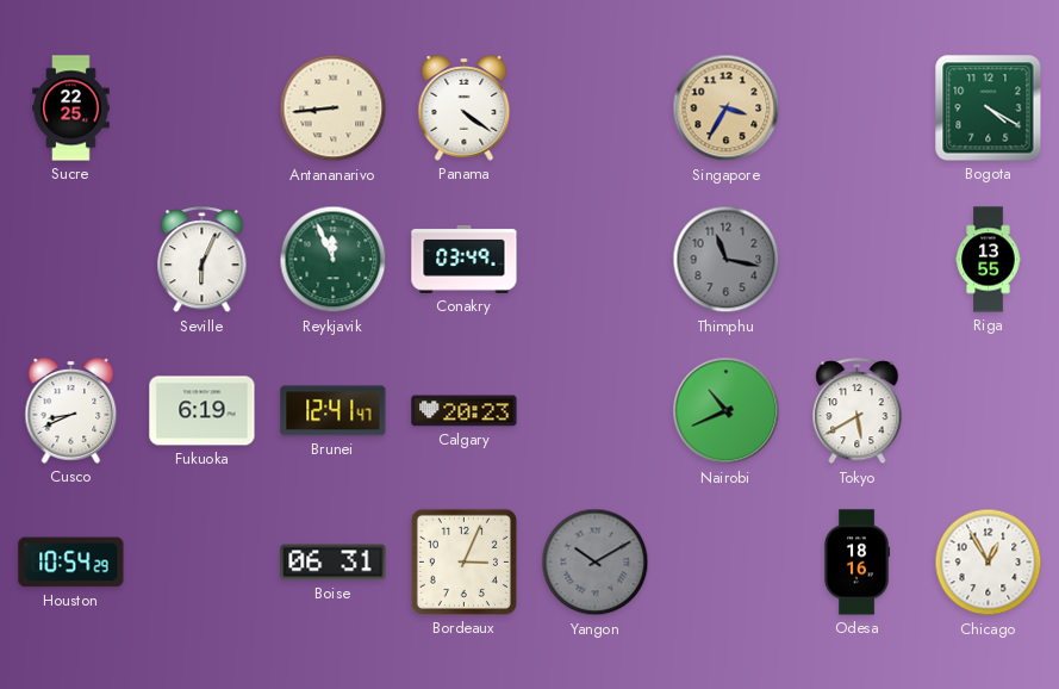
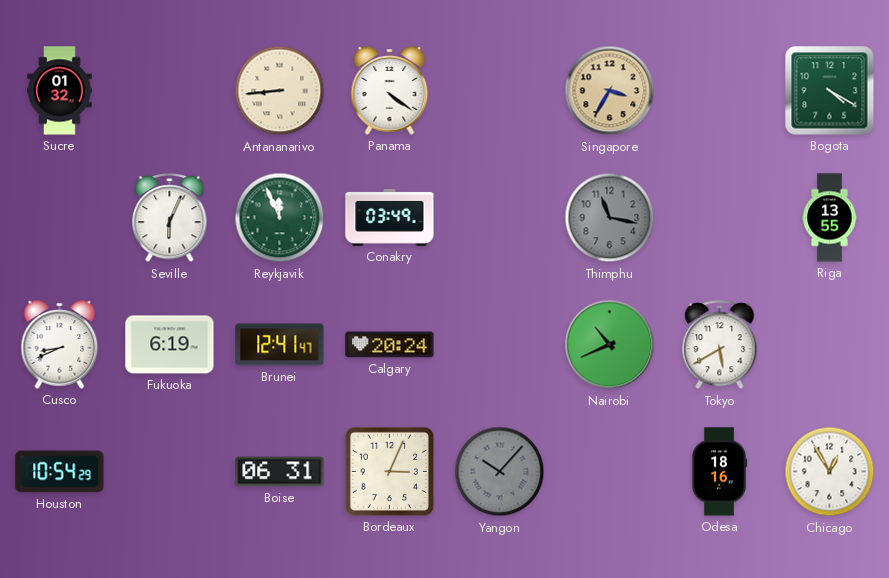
Sucre: 22:25 -> 01:32
Calgary: 20:23 -> 20:24
Yangon: 10:10 -> 10:07
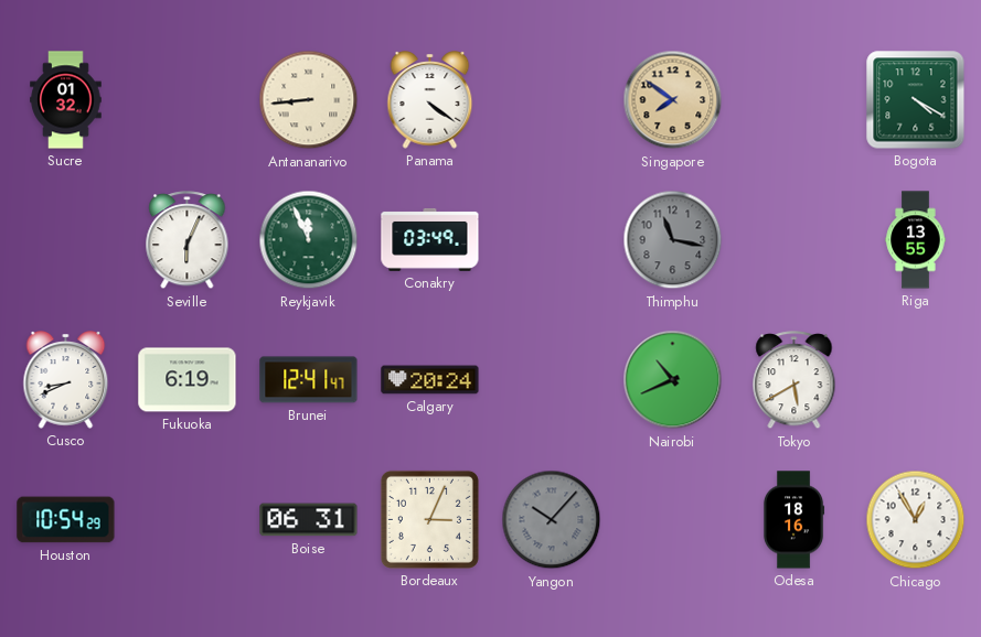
Singapore: 3:35 -> 7:51
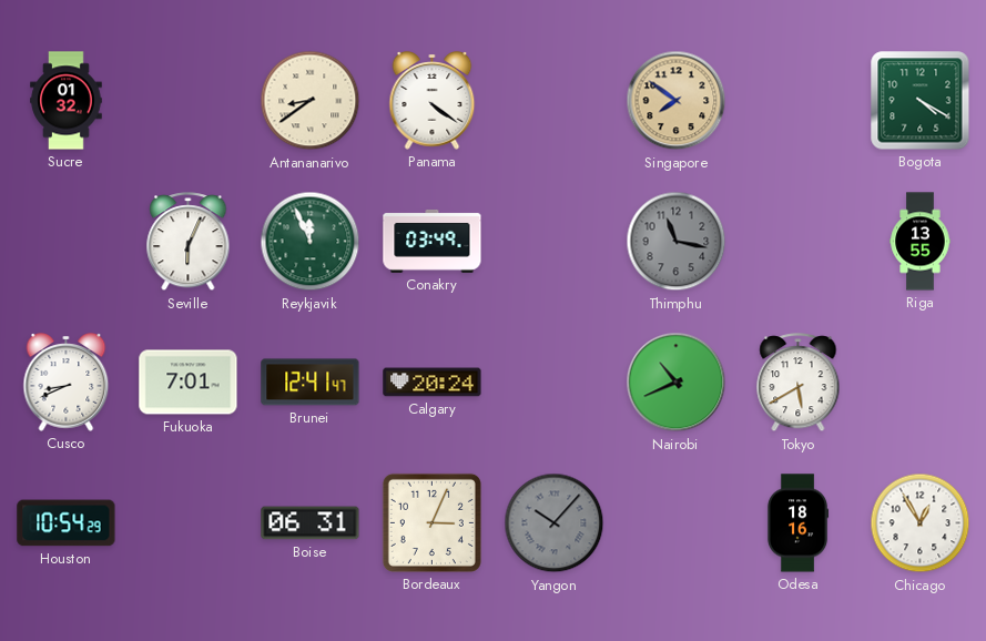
Antananarivo: 8:44 -> 8:39
Fukuoka: 6:19 -> 7:01
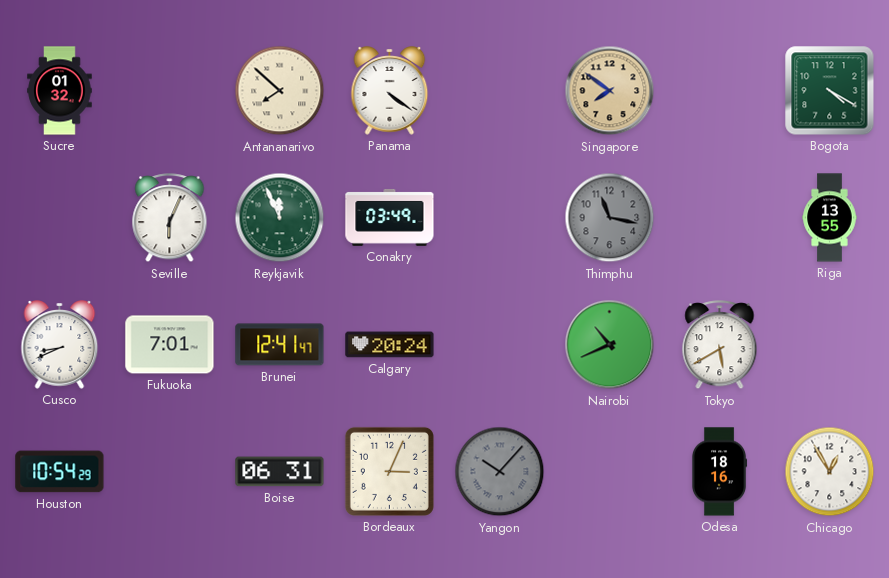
Antananarivo: 8:39 -> 7:52
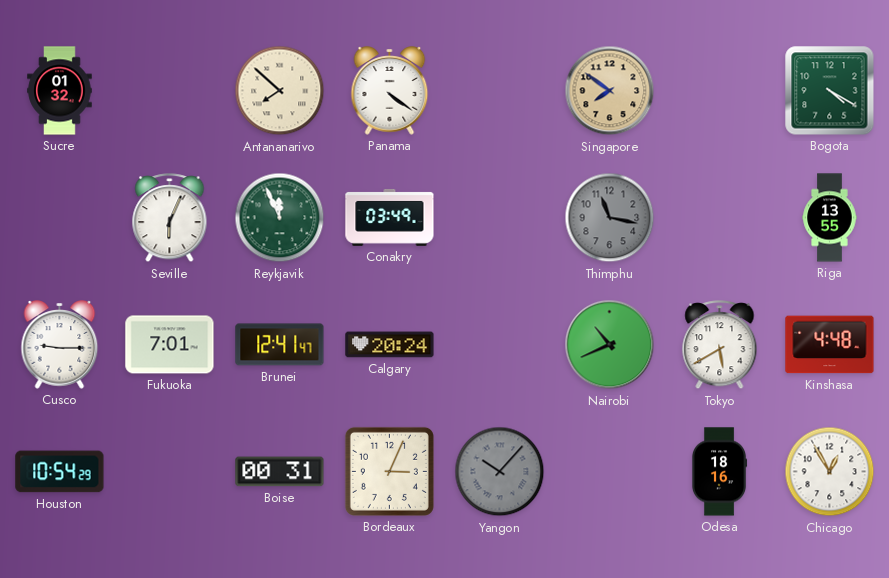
Cusco: 8:41 -> 9:15
Kinshasa: none -> 4:48
Boise: 06:31 -> 00:31
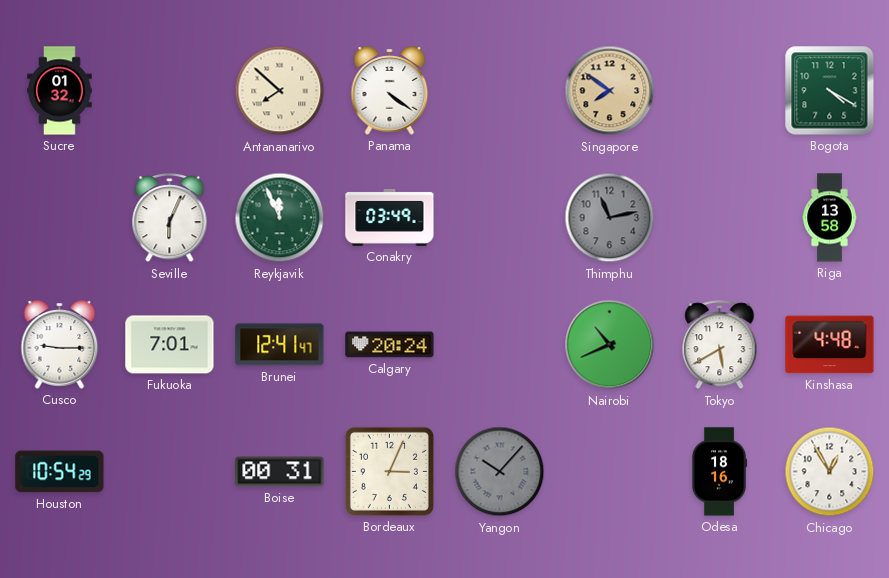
Thimphu: 11:17 -> 11:13
Riga: 13:55 -> 13:58
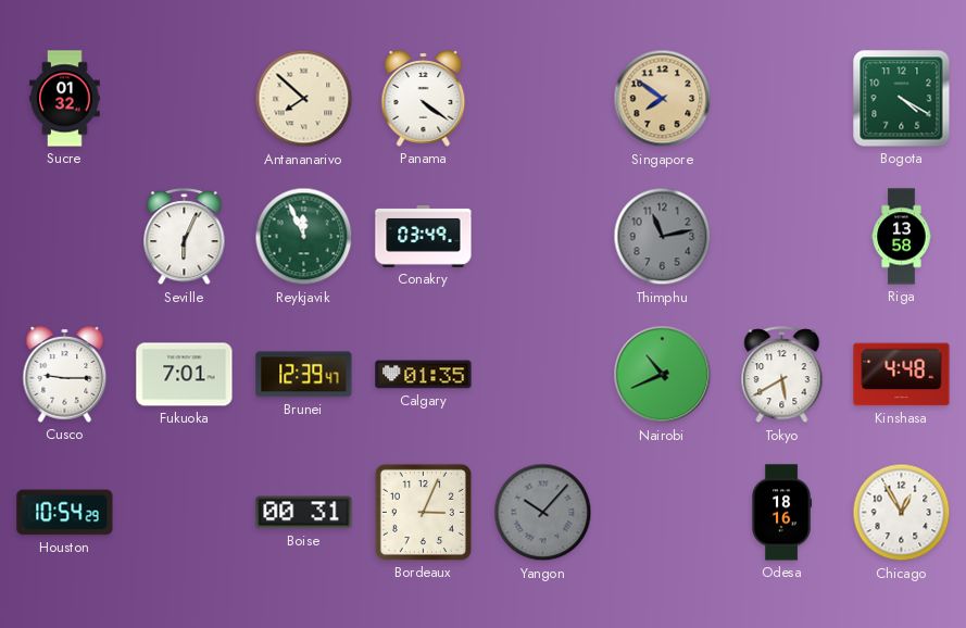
Brunei: 12:41 -> 12:39
Calgary: 20:24 -> 01:35
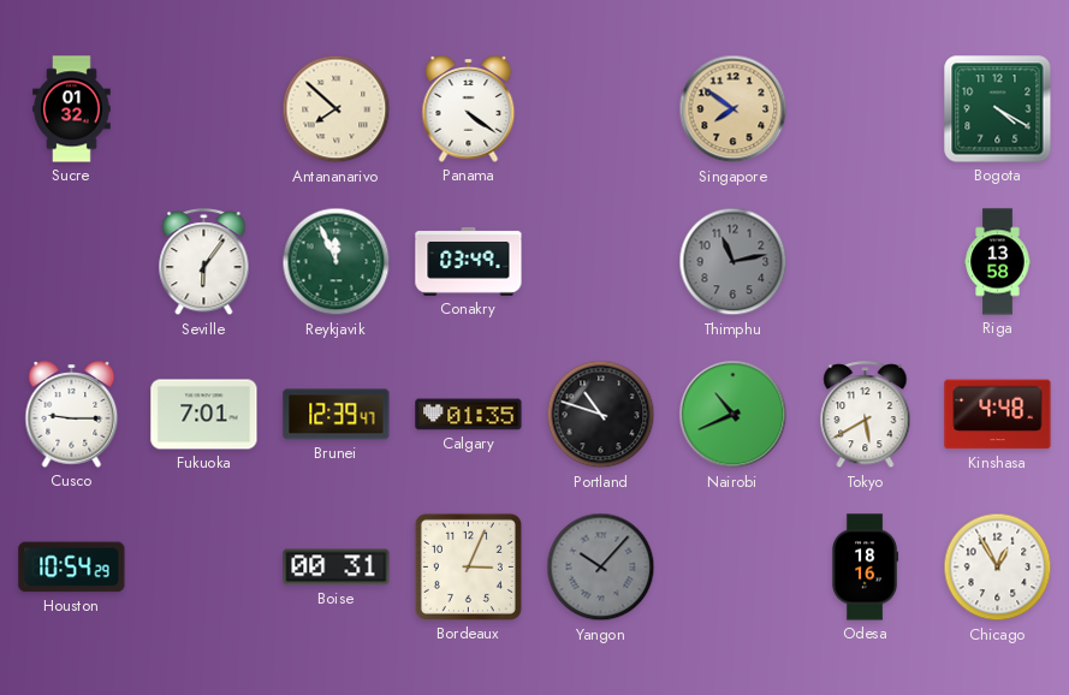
Seville: 6:04 -> 6:06
Portland: none -> 10:48
